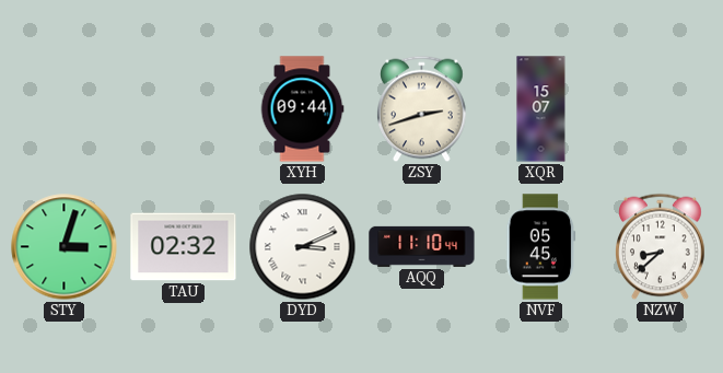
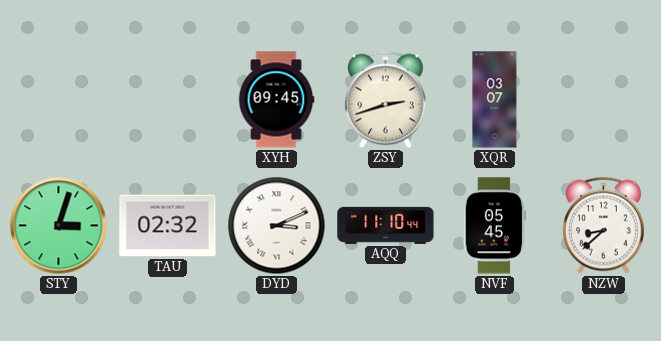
XYH: 09:44 -> 09:45
XQR: 15:07 -> 03:07
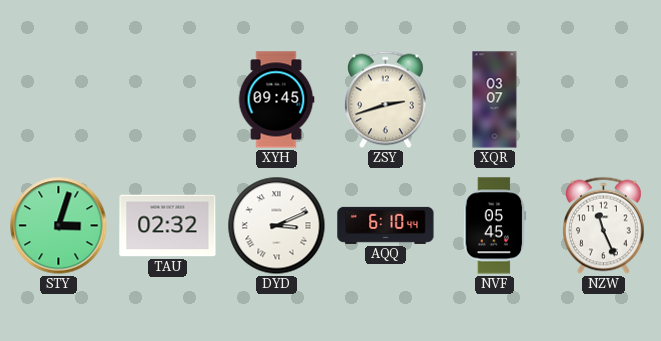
AQQ: 11:10 -> 6:10
NZW: 8:38 -> 11:26
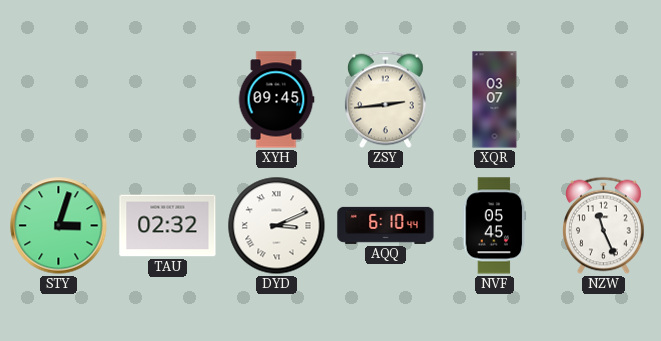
ZSY: 2:42 -> 2:44
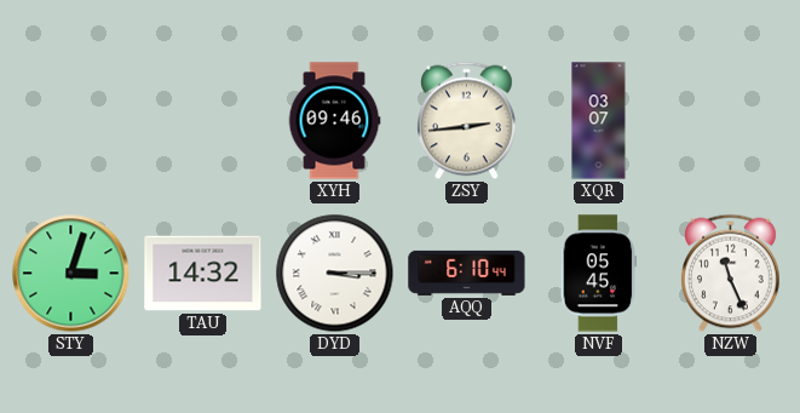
XYH: 09:45 -> 09:46
TAU: 02:32 -> 14:32
DYD: 3:11 -> 3:15
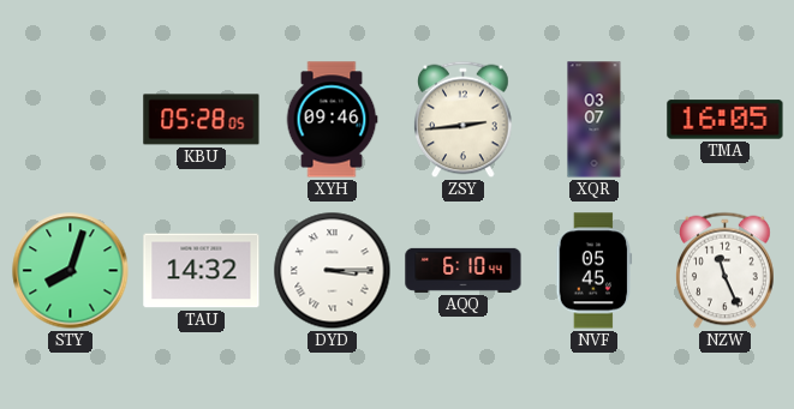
KBU: none -> 05:28
TMA: none -> 16:05
STY: 3:03 -> 8:03
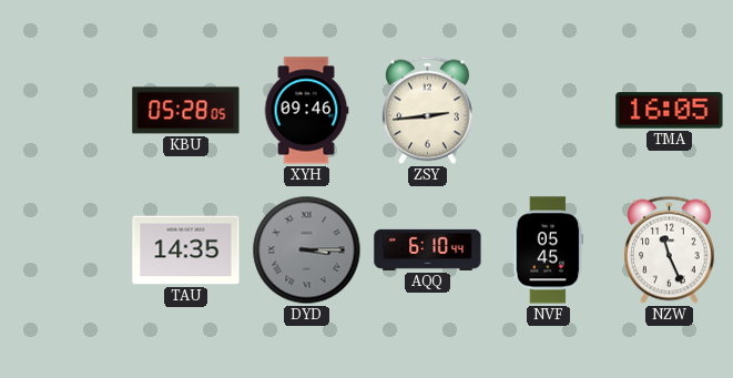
XQR: 03:07 -> none
STY: 8:03 -> none
TAU: 14:32 -> 14:35
DYD dial: white -> grey
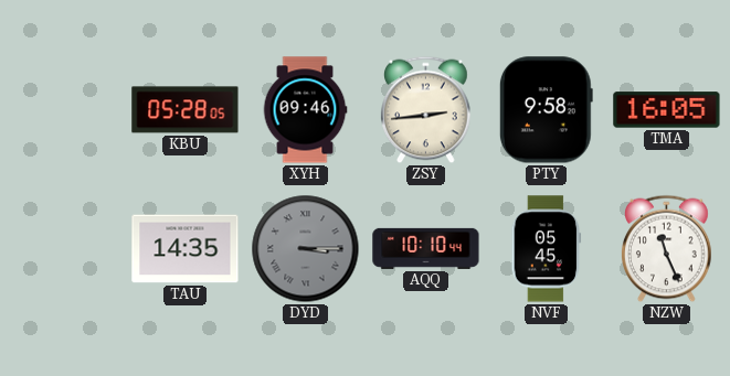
PTY: none -> 9:58
AQQ: 6:10 -> 10:10
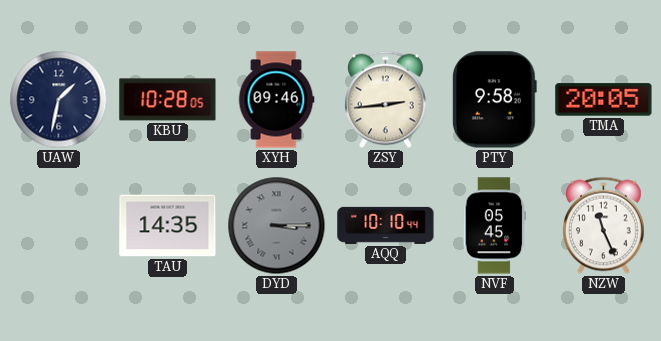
UAW: none -> 1:32
KBU: 05:28 -> 10:28
TMA: 16:05 -> 20:05
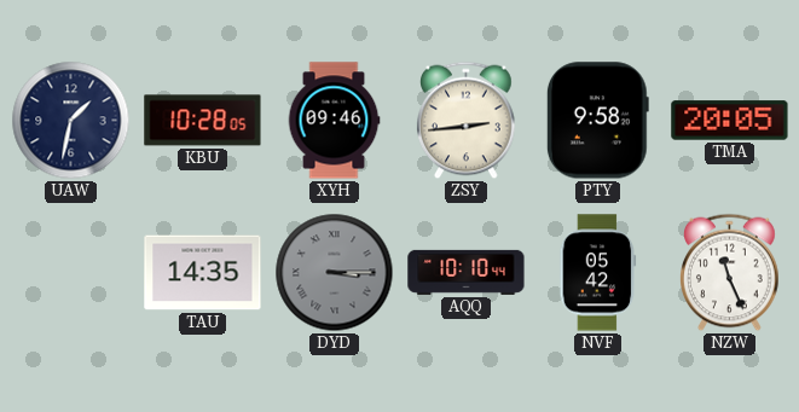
NVF: 05:45 -> 05:42
